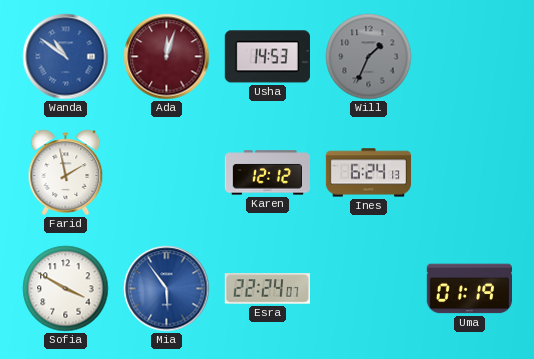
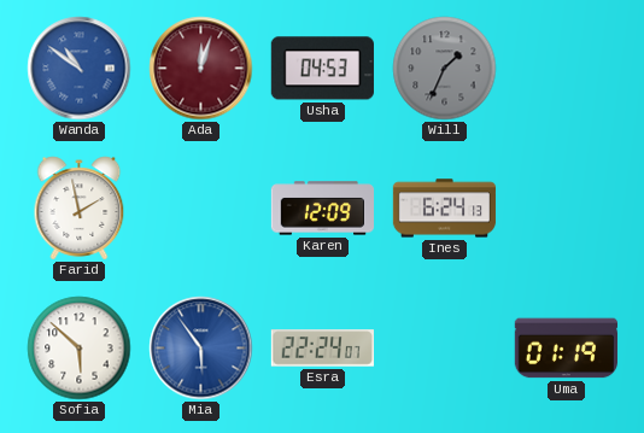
Usha: 14:53 -> 04:53
Karen: 12:12 -> 12:09
Sofia: 3:50 -> 5:52
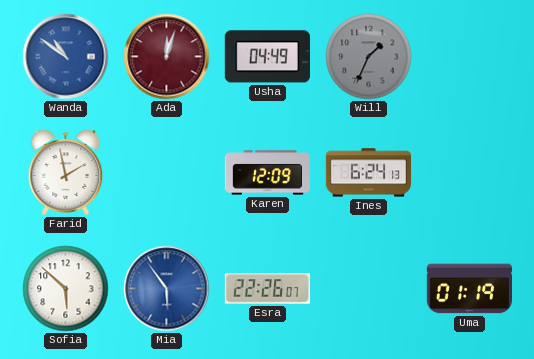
Usha: 04:53 -> 04:49
Esra: 22:24 -> 22:26
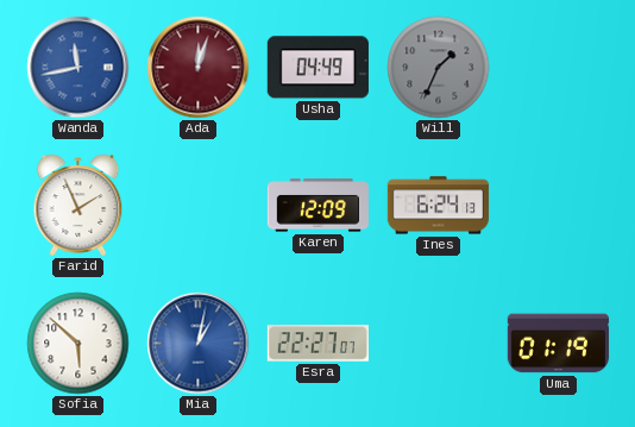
Wanda: 10:51 -> 11:43
Farid: 1:58 -> 1:56
Mia: 5:54 -> 1:02
Esra: 22:26 -> 22:27
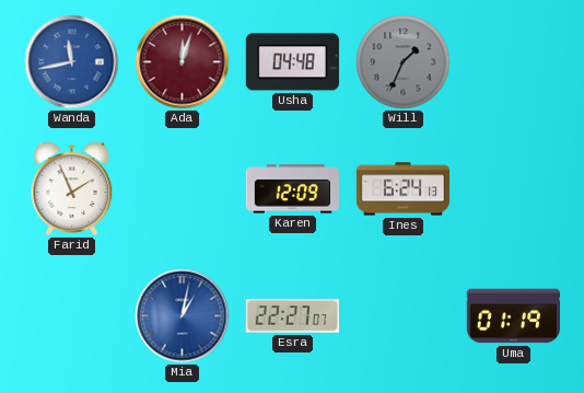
Usha: 04:49 -> 04:48
Sofia: 5:52 -> none
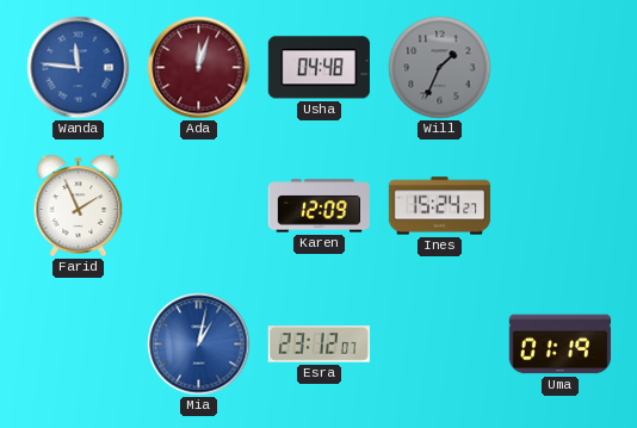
Wanda: 11:43 -> 11:46
Ines: 6:24 -> 15:24
Esra: 22:27 -> 23:12
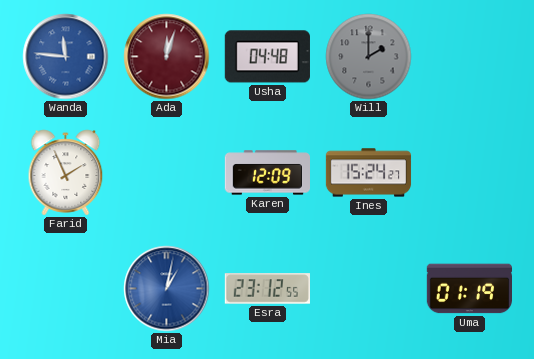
Will: 1:34 -> 2:00
Esra: 23:12:07 -> 23:12:55
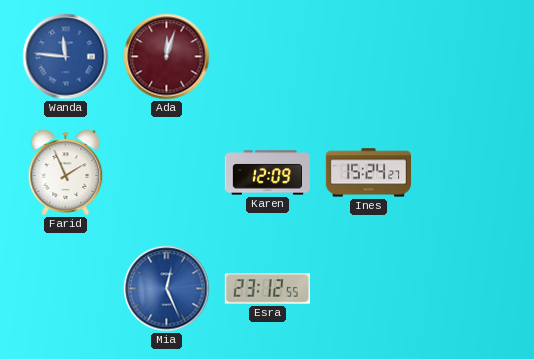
Usha: 04:48 -> none
Will: 2:00 -> none
Mia: 1:02 -> 12:26
Uma: 01:19 -> none
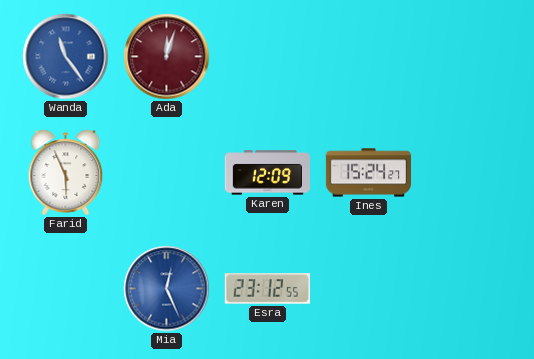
Wanda: 11:46 -> 11:24
Farid: 1:56 -> 5:56
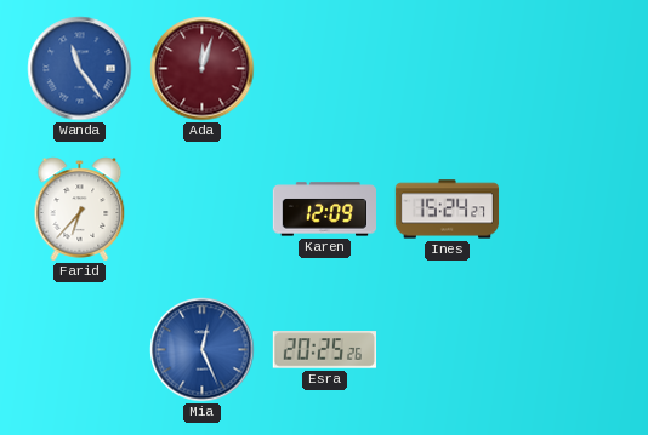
Farid: 5:56 -> 6:37
Esra: 23:12 -> 20:25
